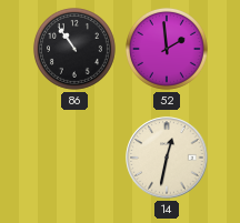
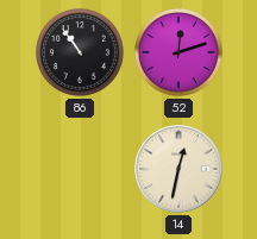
52: 1:59 -> 12:12
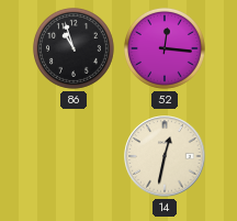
86: 10:54 -> 10:57
52: 12:12 -> 12:16
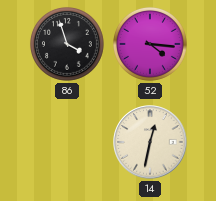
86: 10:57 -> 3:57
52: 12:16 -> 4:16
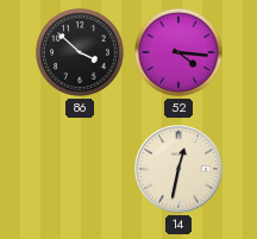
86: 3:57 -> 3:52
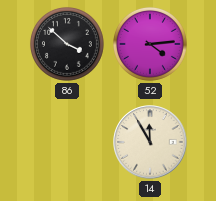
52: 4:16 -> 4:14
14: 12:32 -> 11:55
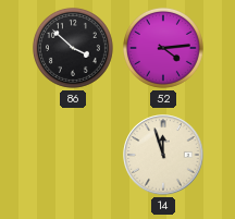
14: 11:55 -> 11:57
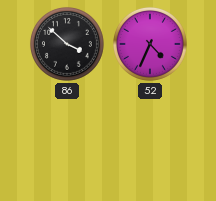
52: 4:14 -> 4:34
14: 11:57 -> none
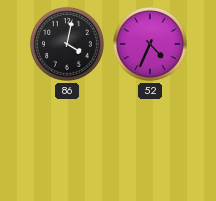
86: 3:52 -> 4:02
